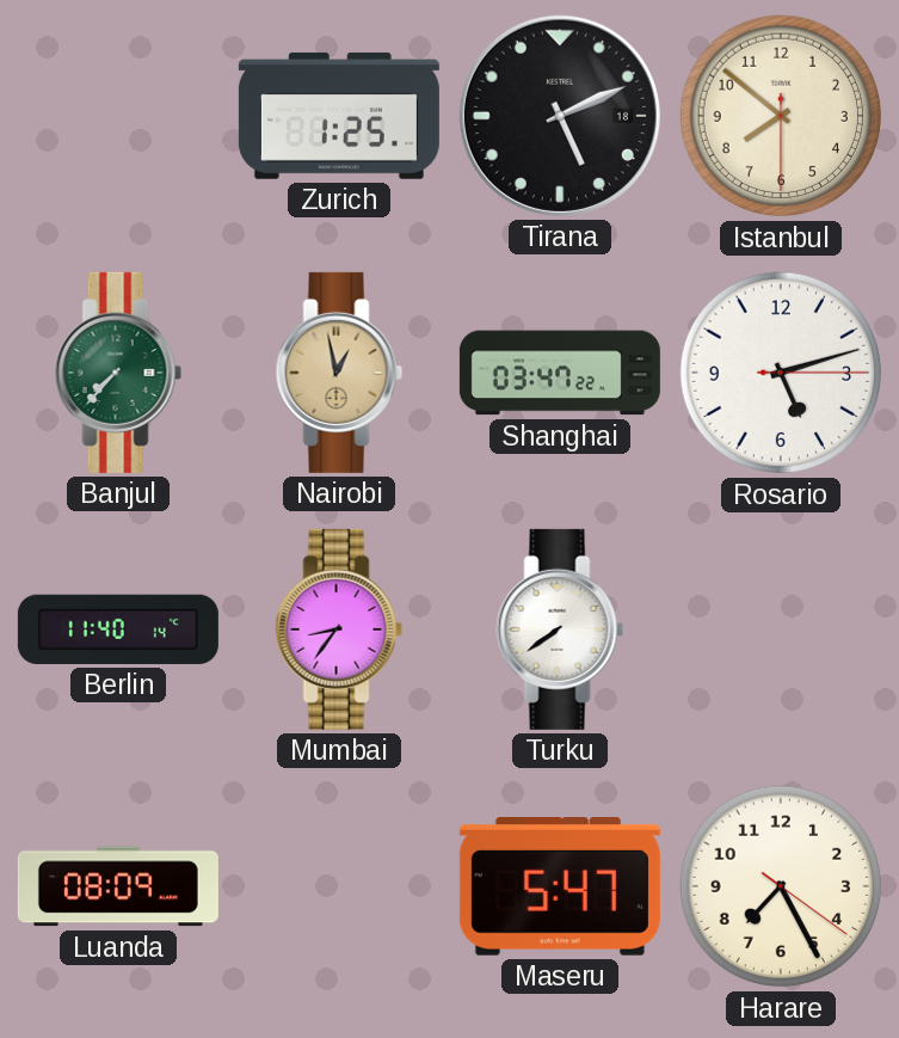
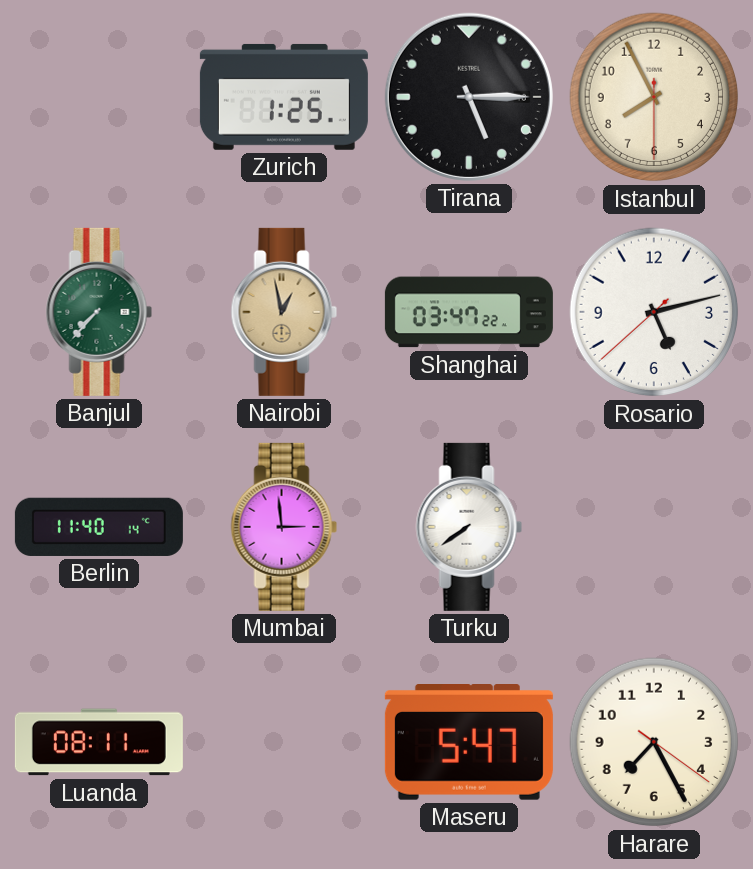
Tirana: 5:11 -> 5:15
Istanbul: 7:51 -> 7:55
Rosario: 5:12:15 -> 5:12:38
Mumbai: 8:36 -> 2:59
Luanda: 08:09 -> 08:11
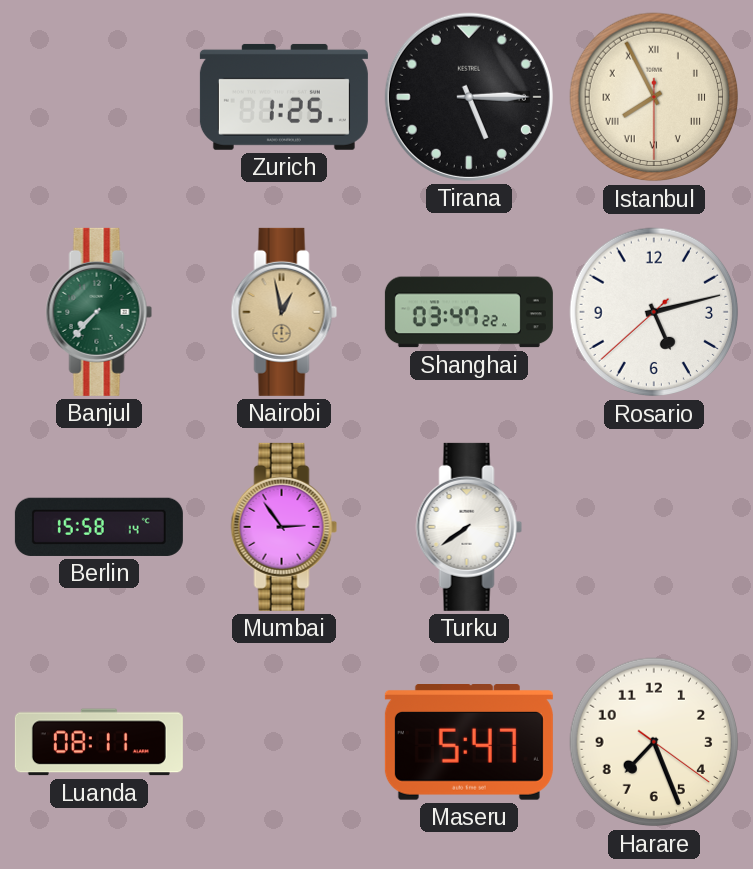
Istanbul numerals: Arabic -> Roman
Berlin: 11:40 -> 15:58
Mumbai: 2:59 -> 2:54
Harare: 7:25 -> 7:26
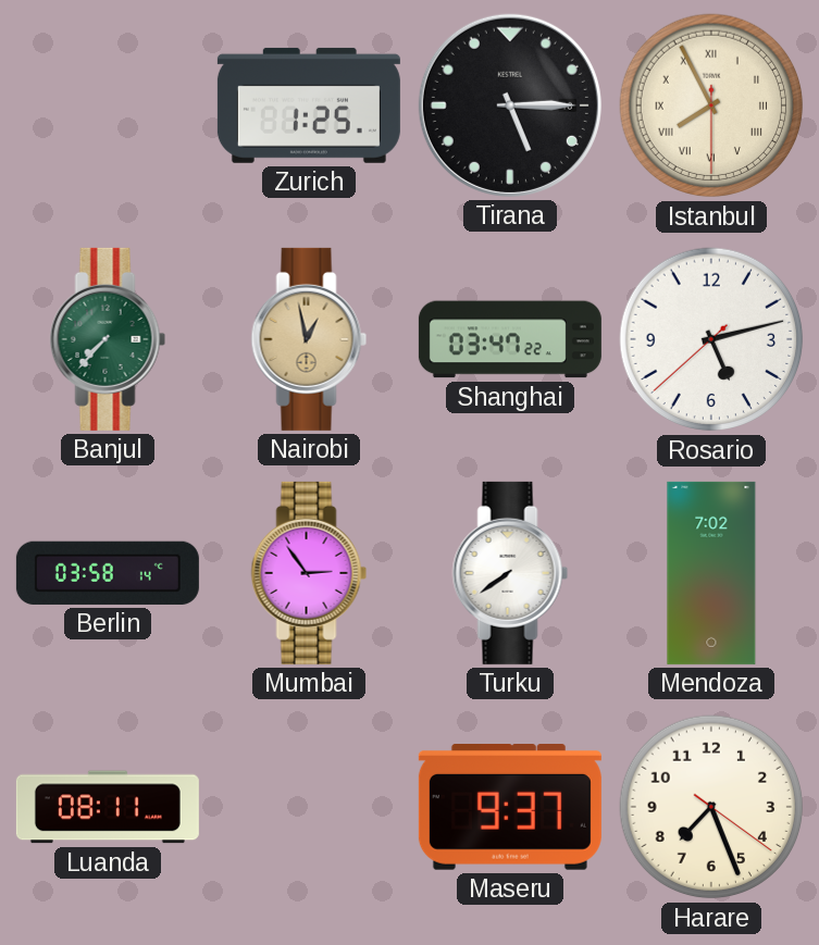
Berlin: 15:58 -> 03:58
Mendoza: none -> 7:02
Maseru: 5:47 -> 9:37
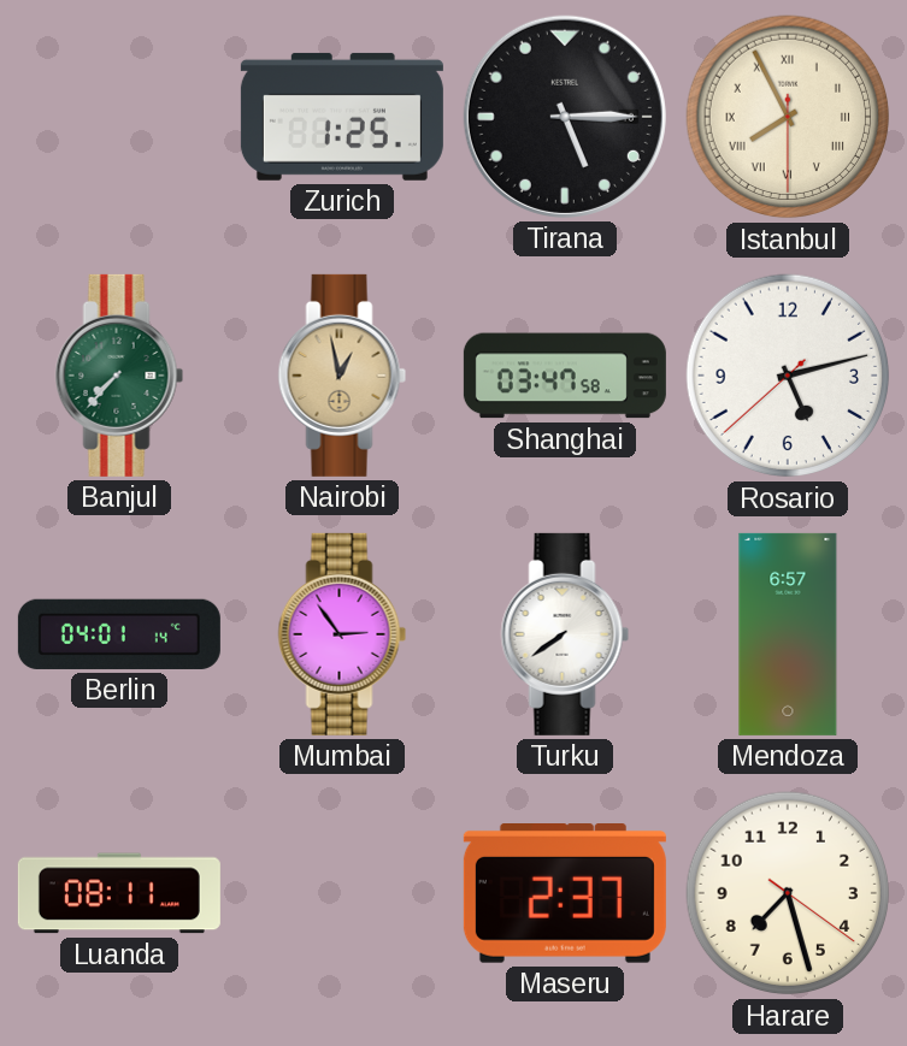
Shanghai: 03:47:22 -> 03:47:58
Berlin: 03:58 -> 04:01
Mendoza: 7:02 -> 6:57
Maseru: 9:37 -> 2:37
Harare: 7:26 -> 7:27
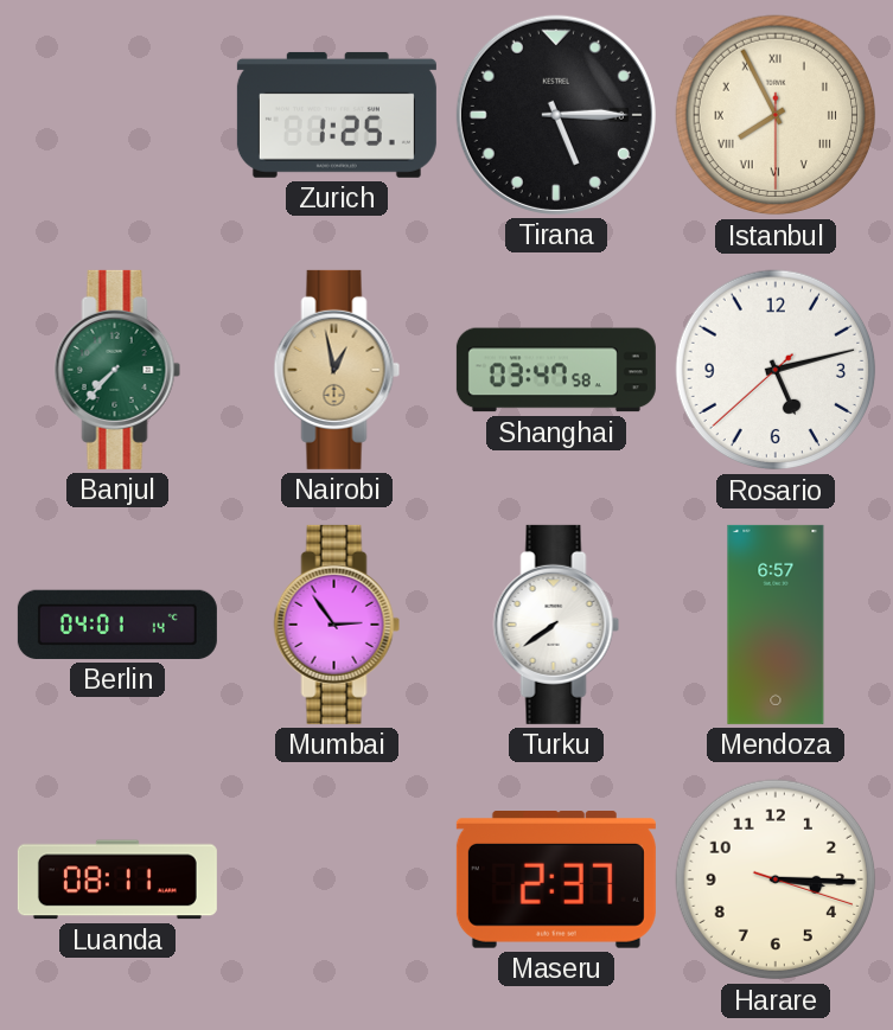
Harare: 7:27 -> 3:15
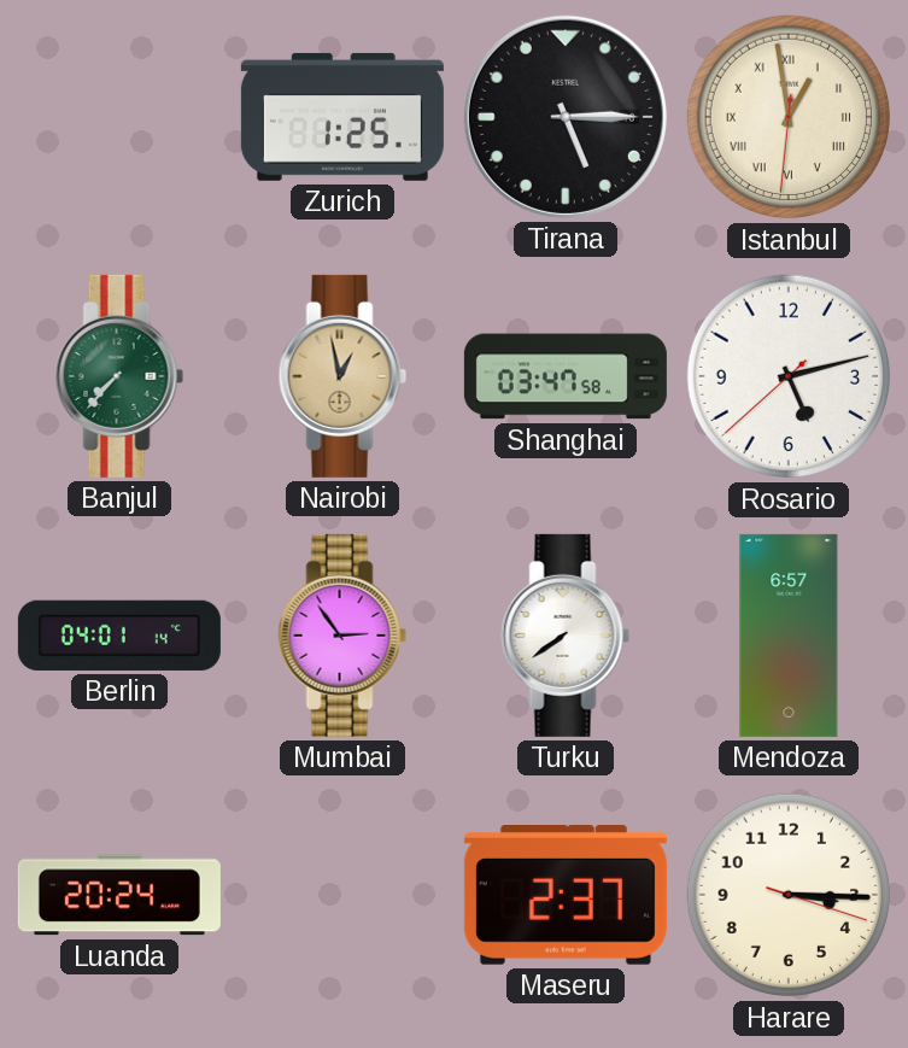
Istanbul: 7:55 -> 12:58
Luanda: 08:11 -> 20:24
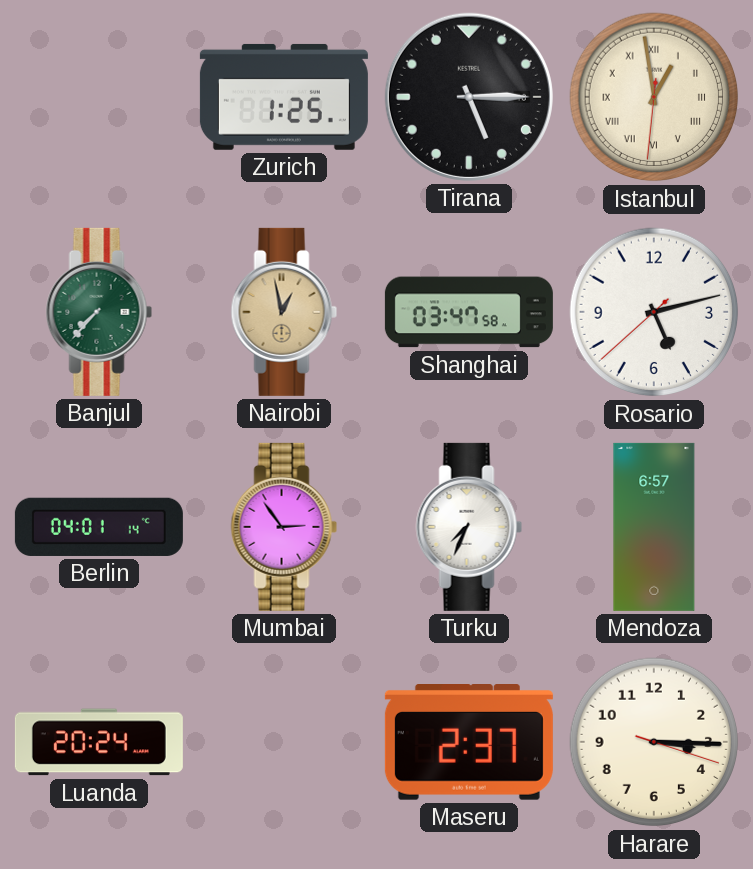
Turku: 7:39 -> 7:34
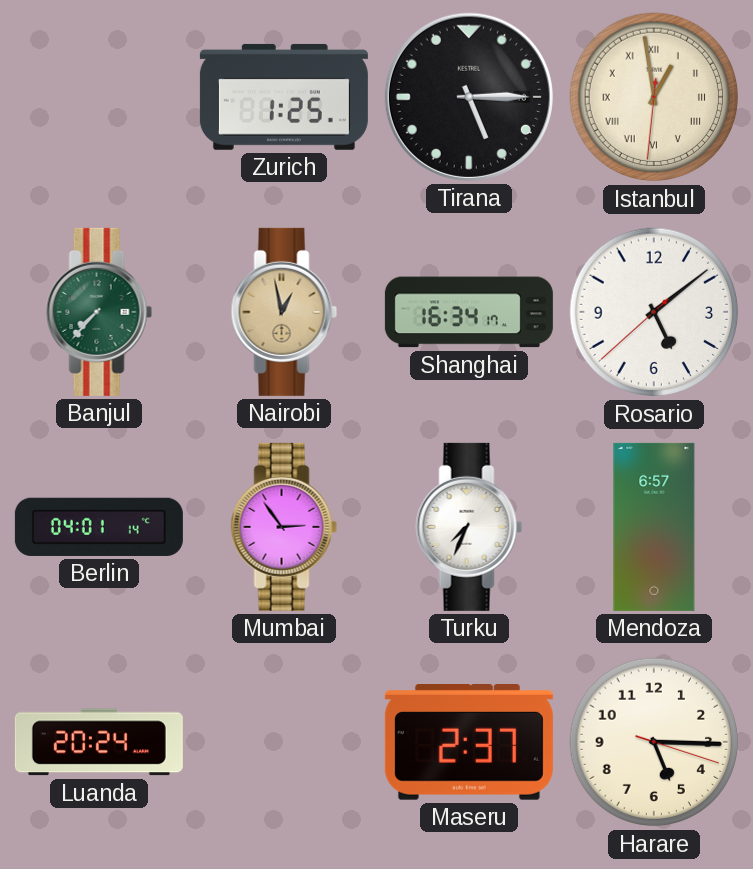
Shanghai: 03:47 -> 16:34
Rosario: 5:12 -> 5:08
Harare: 3:15 -> 5:15
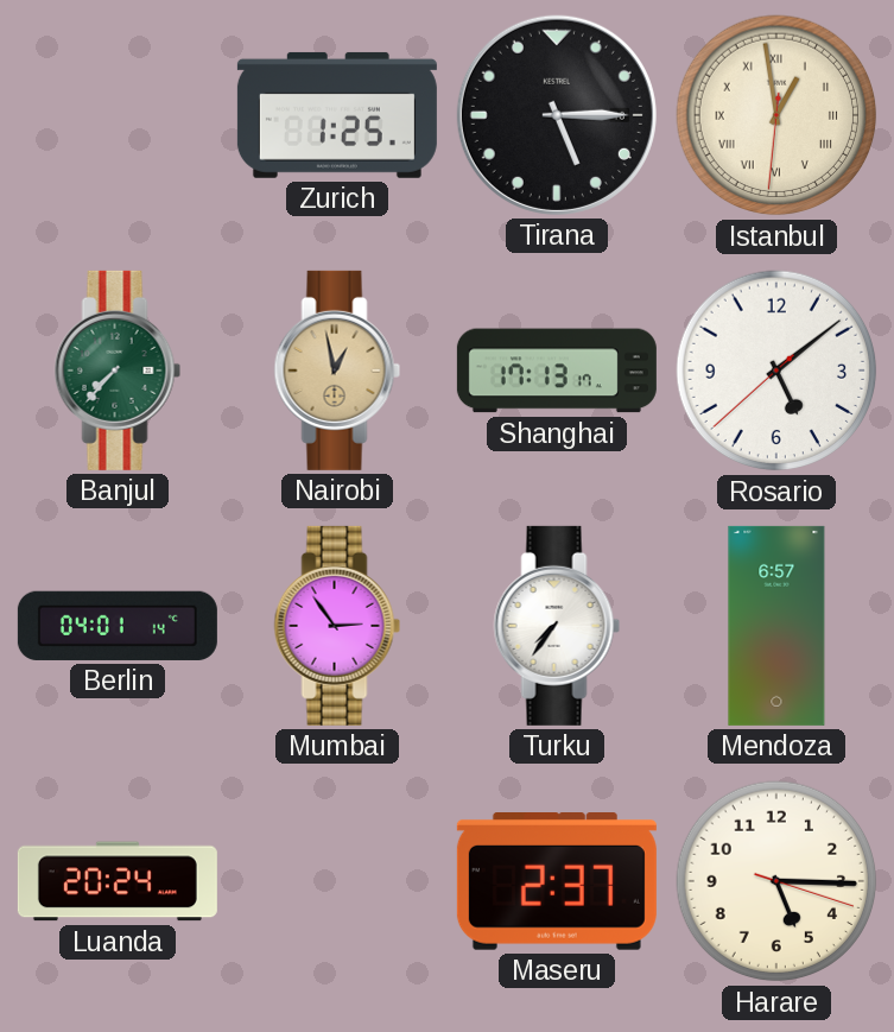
Shanghai: 16:34 -> 17:13
Turku: 7:34 -> 7:36
